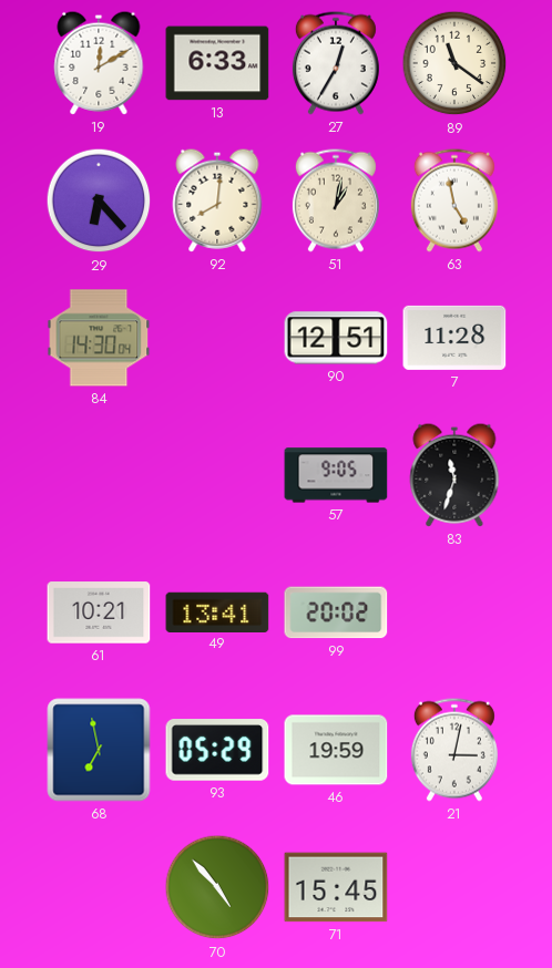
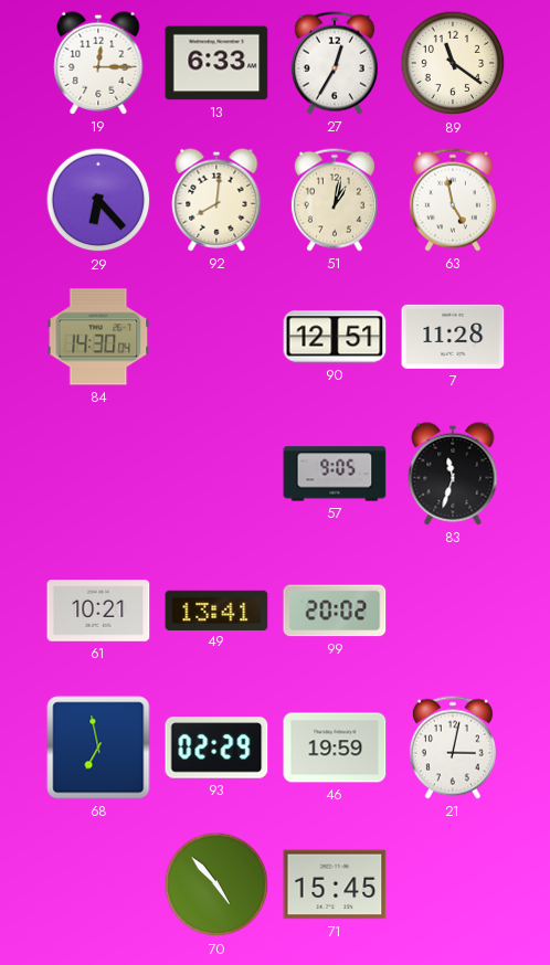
19: 12:10 -> 12:15
93: 05:29 -> 02:29
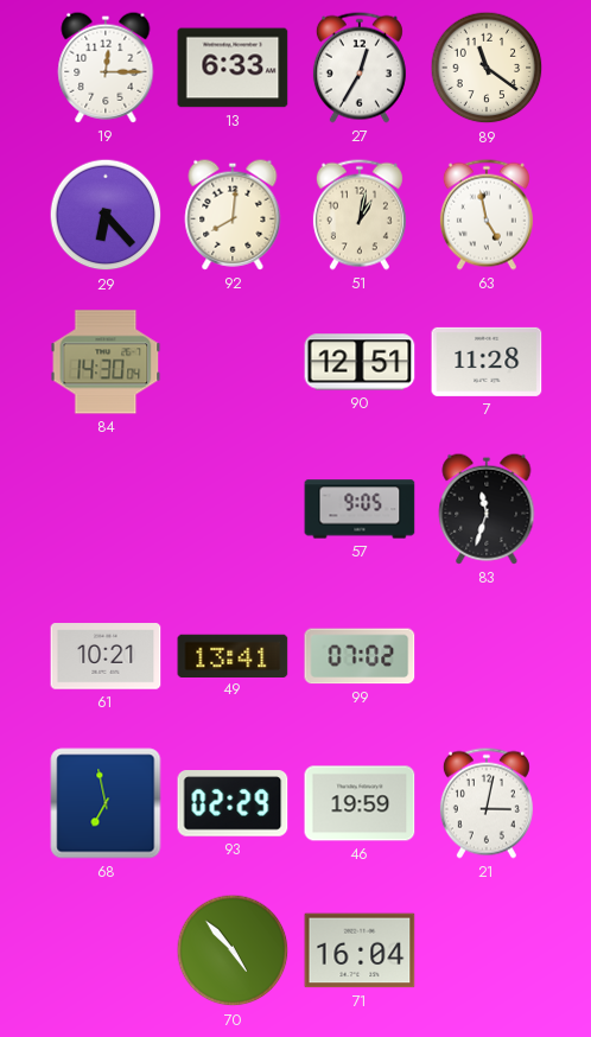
99: 20:02 -> 07:02
71: 15:45 -> 16:04
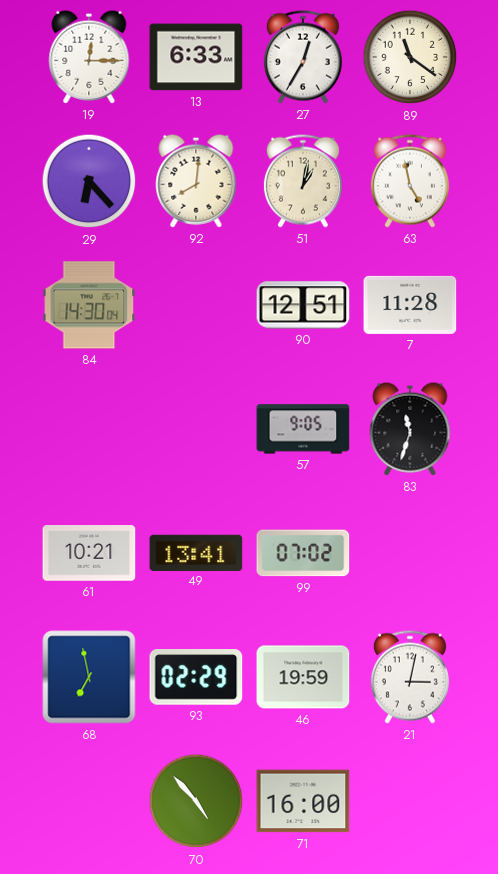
71: 16:04 -> 16:00
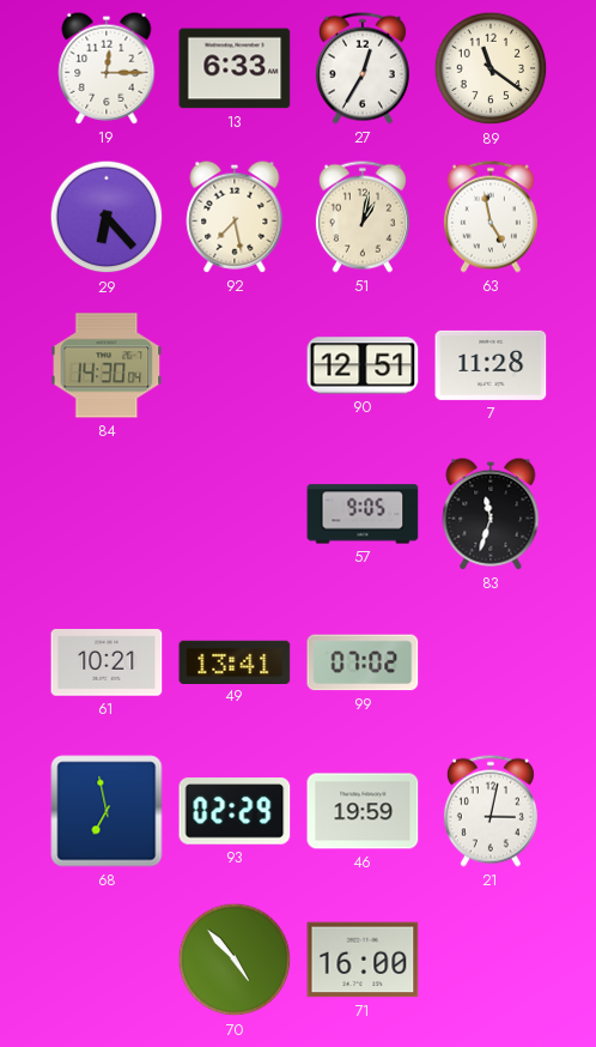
92: 8:01 -> 7:28
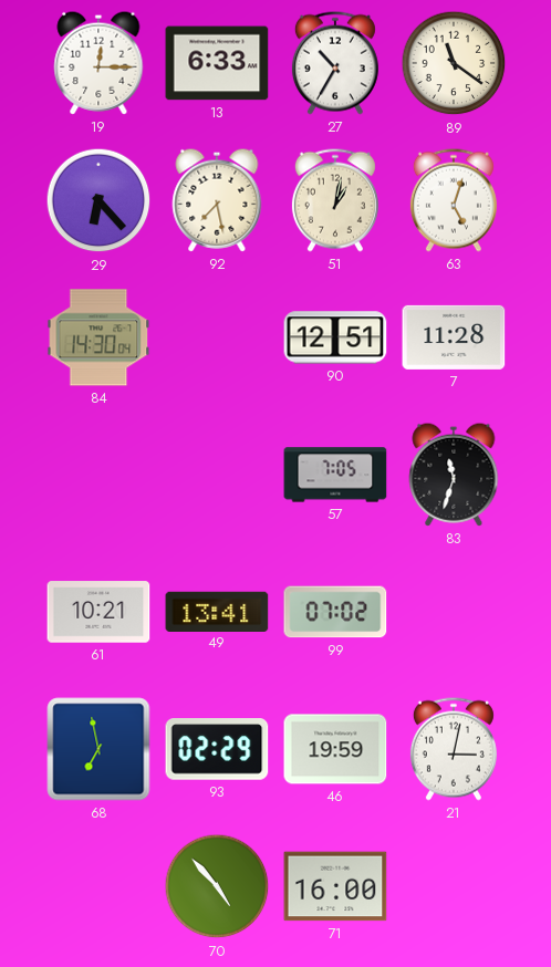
27: 12:35 -> 10:35
63: 4:58 -> 5:03
57: 9:05 -> 7:05
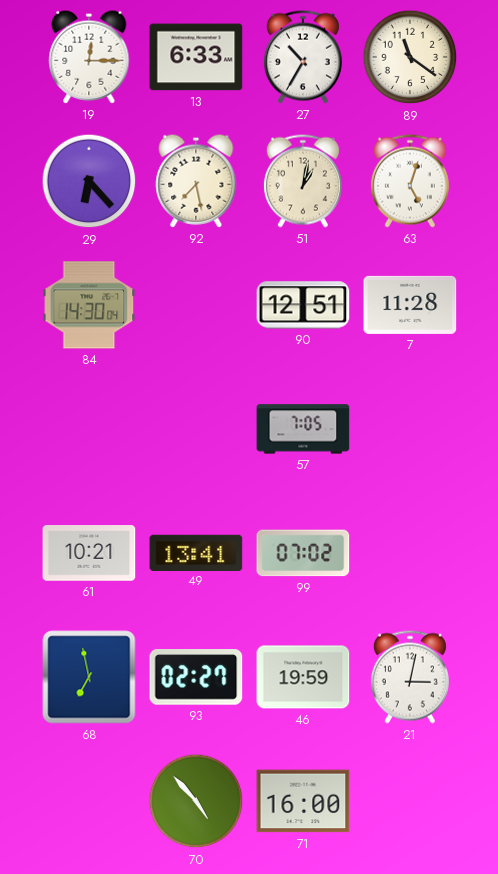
83: 11:33 -> none
93: 02:29 -> 02:27
